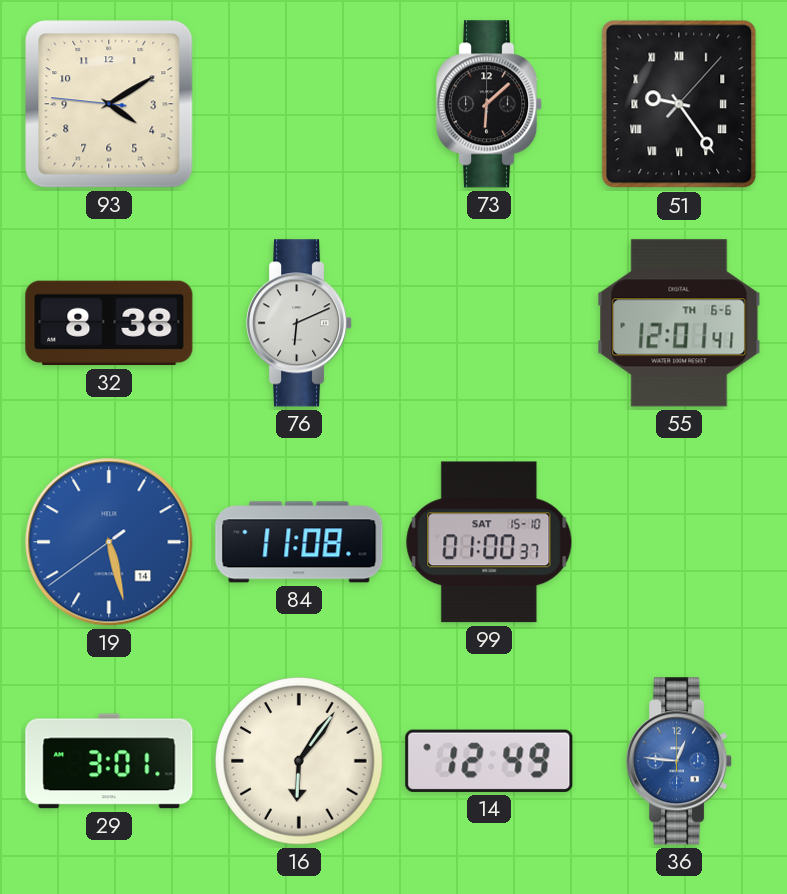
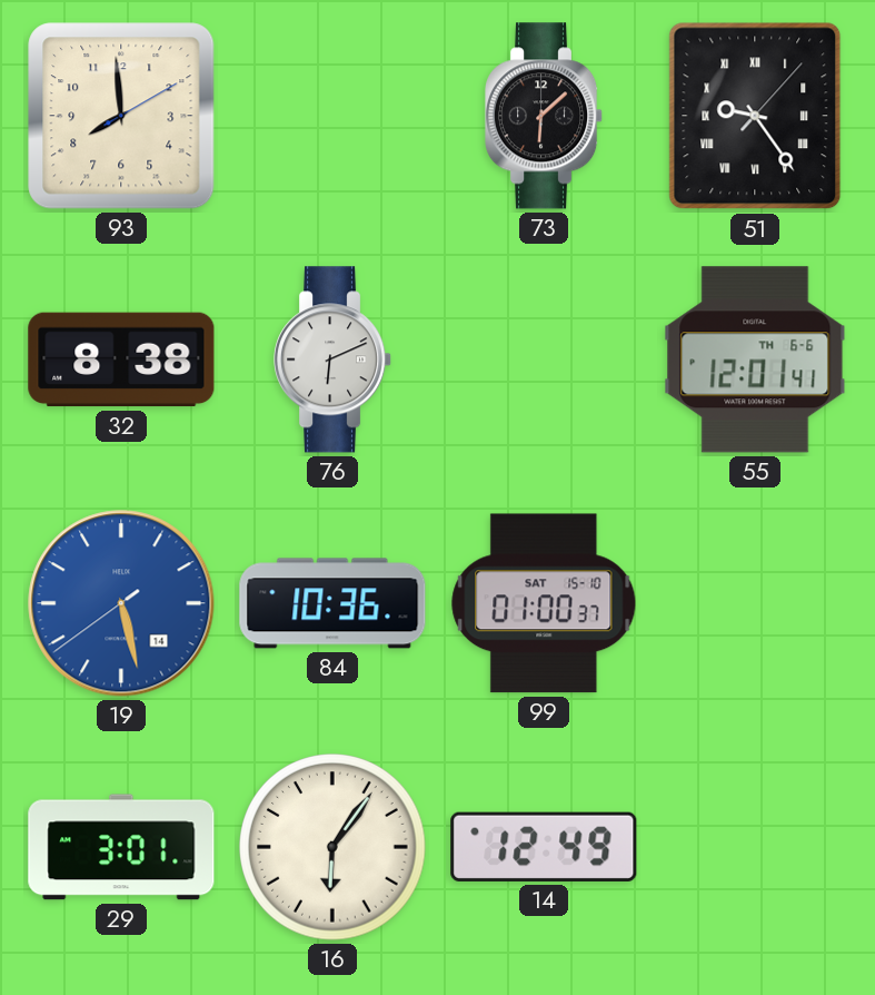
93: 4:09 -> 7:59
84: 11:08 -> 10:36
36: 12:46 -> none
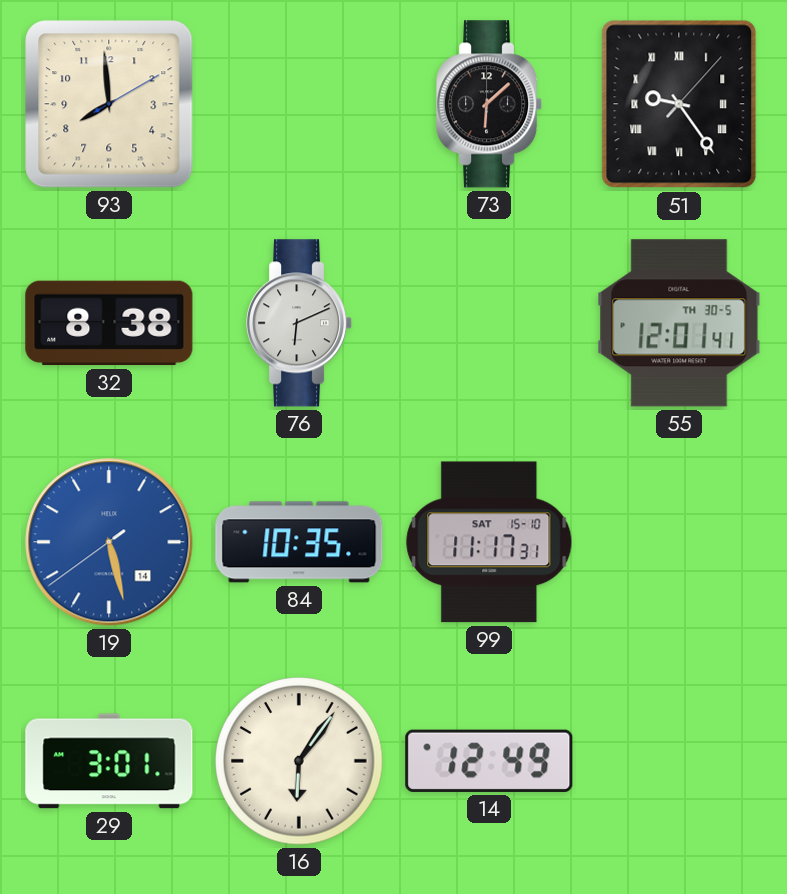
55 date: TH 6-6 -> TH 30-5
84: 10:36 -> 10:35
99: 01:00 -> 11:17
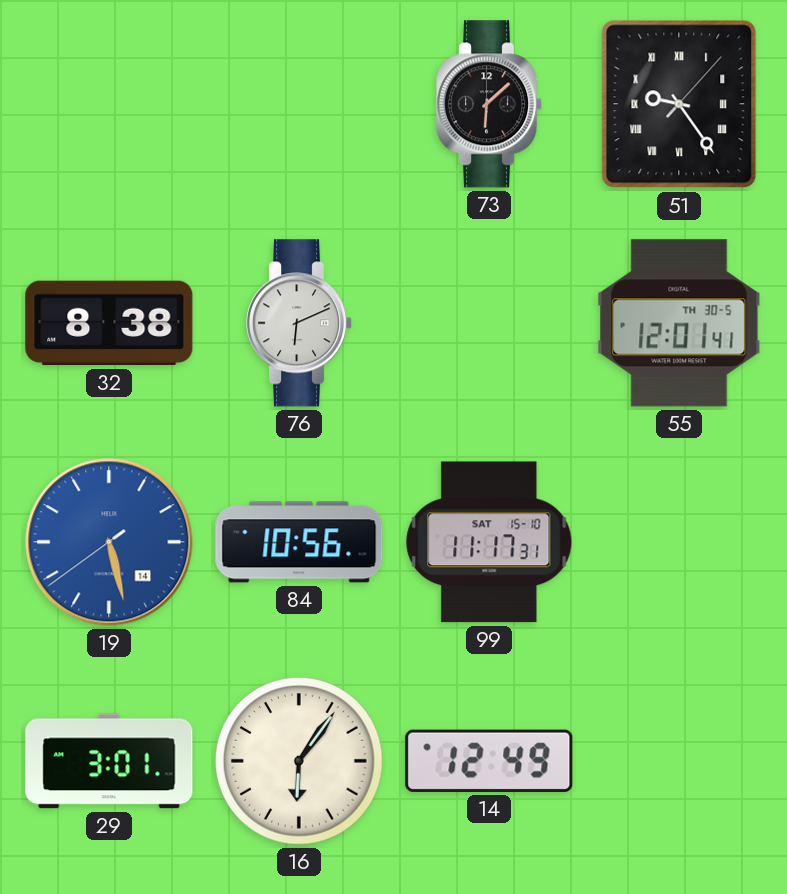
93: 7:59 -> none
84: 10:35 -> 10:56
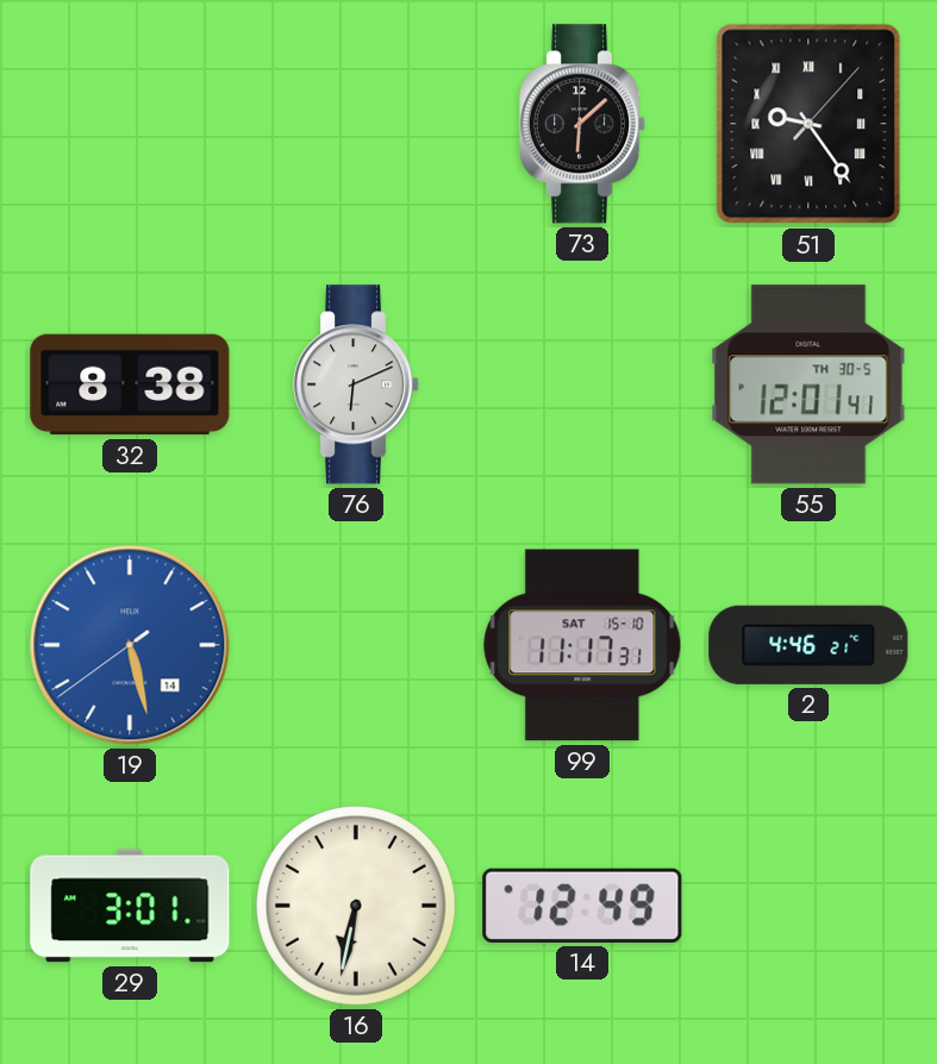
84: 10:56 -> none
2: none -> 4:46
16: 6:06 -> 6:32
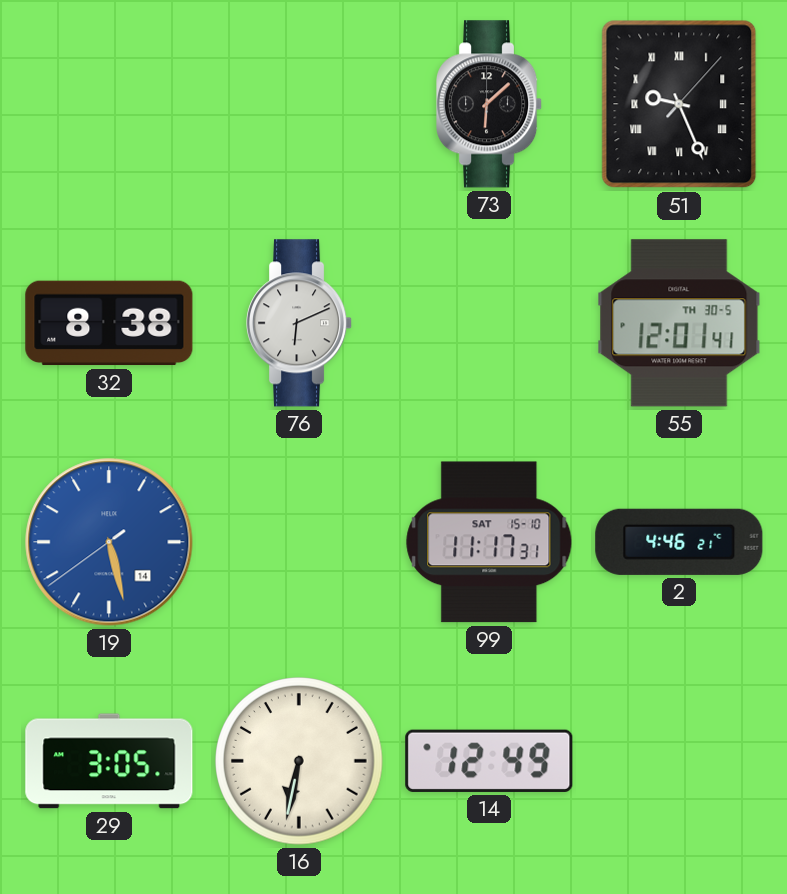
51: 9:24 -> 9:26
29: 3:01 -> 3:05
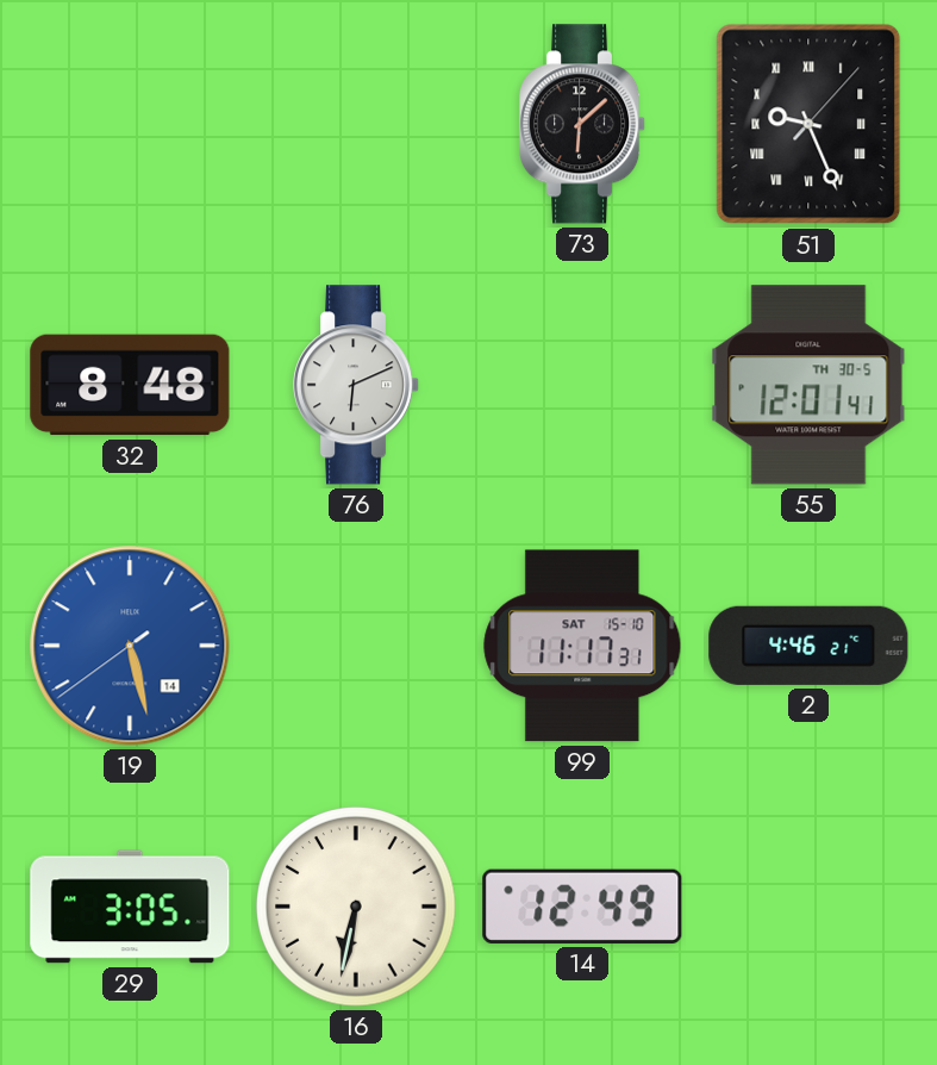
32: 8:38 -> 8:48
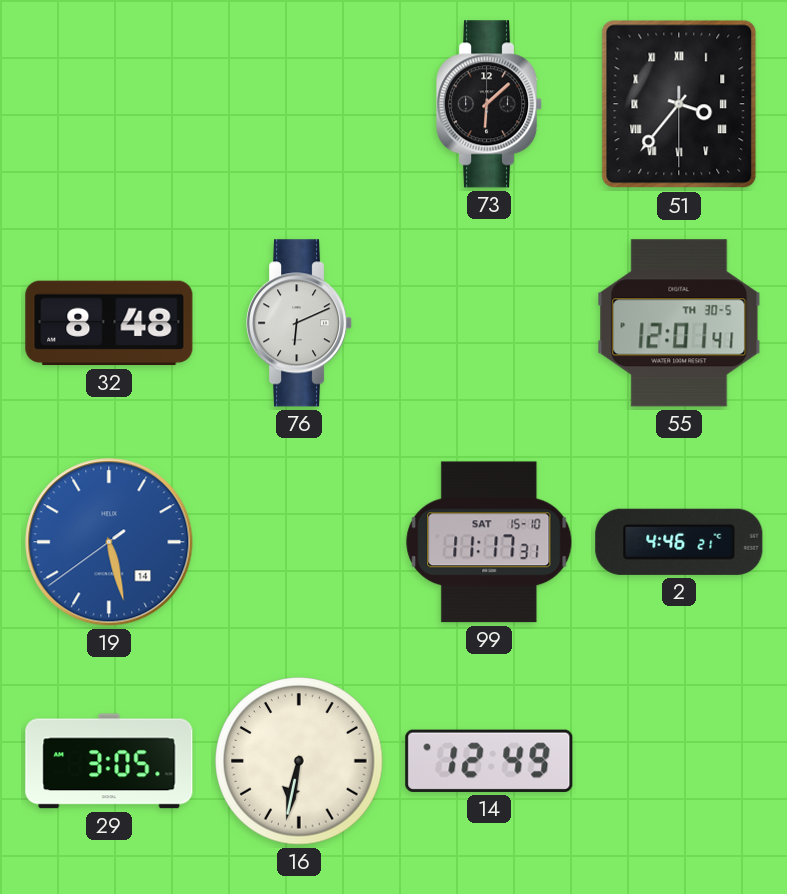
51: 9:26 -> 3:36
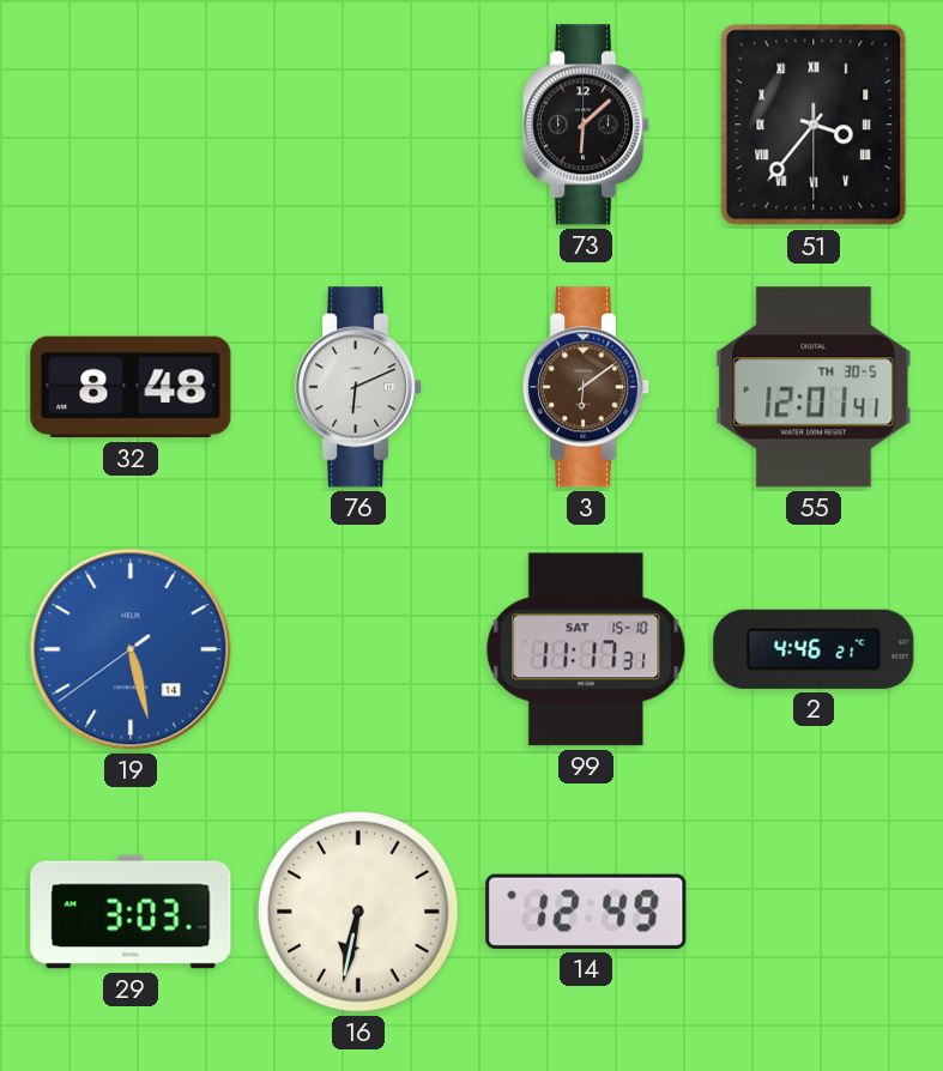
3: none -> 6:09
29: 3:05 -> 3:03
